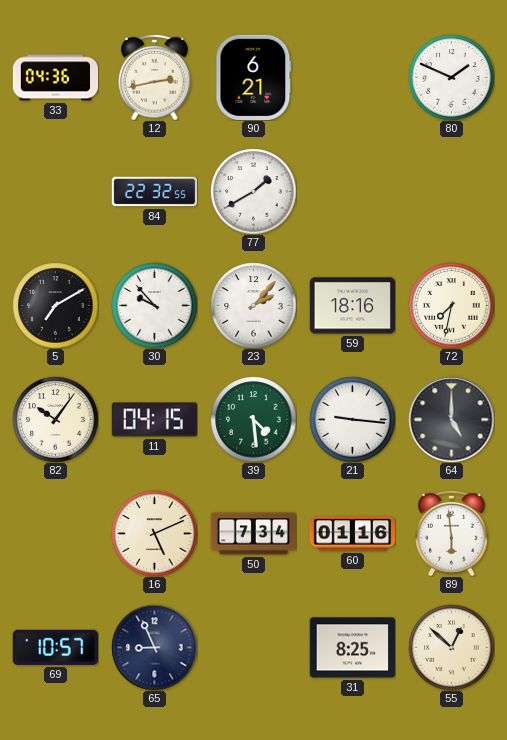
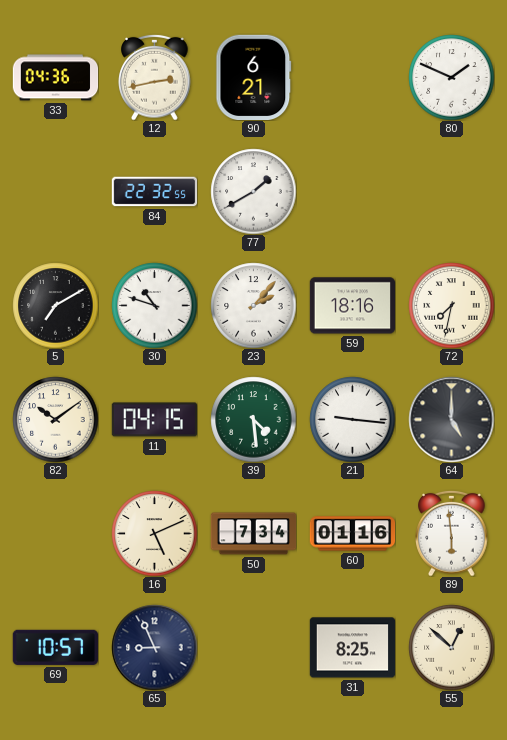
30: 9:53 -> 10:48
82: 10:06 -> 10:09
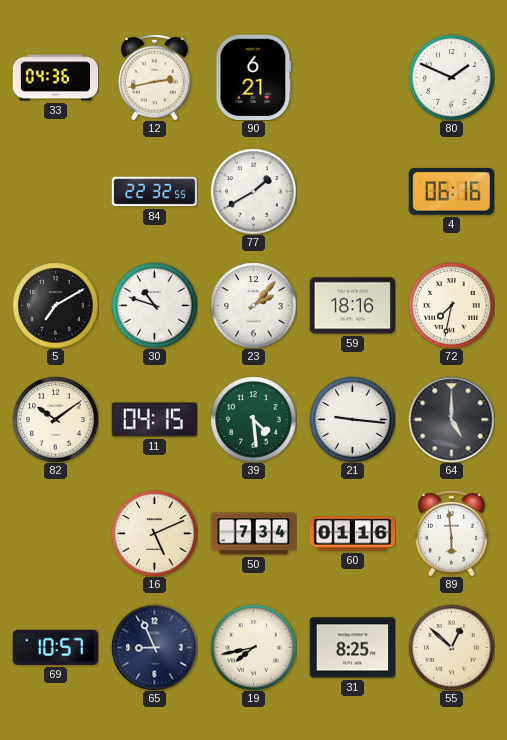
4: none -> 06:16
19: none -> 7:43
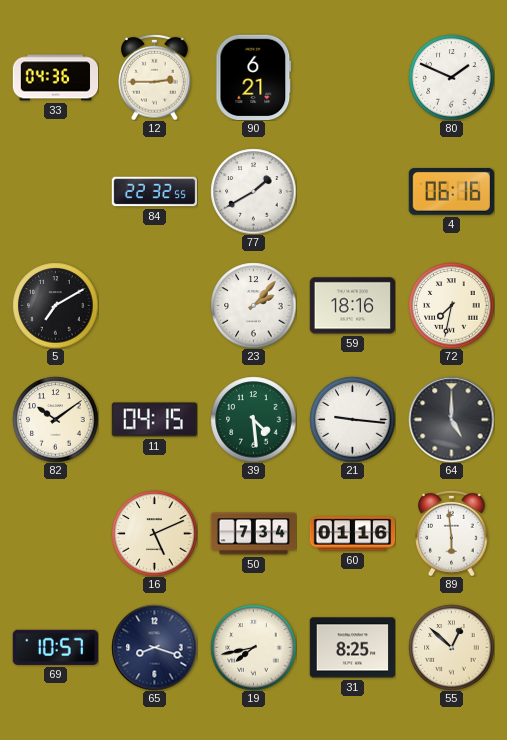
12: 2:43 -> 2:45
30: 10:48 -> none
65: 8:56 -> 8:18
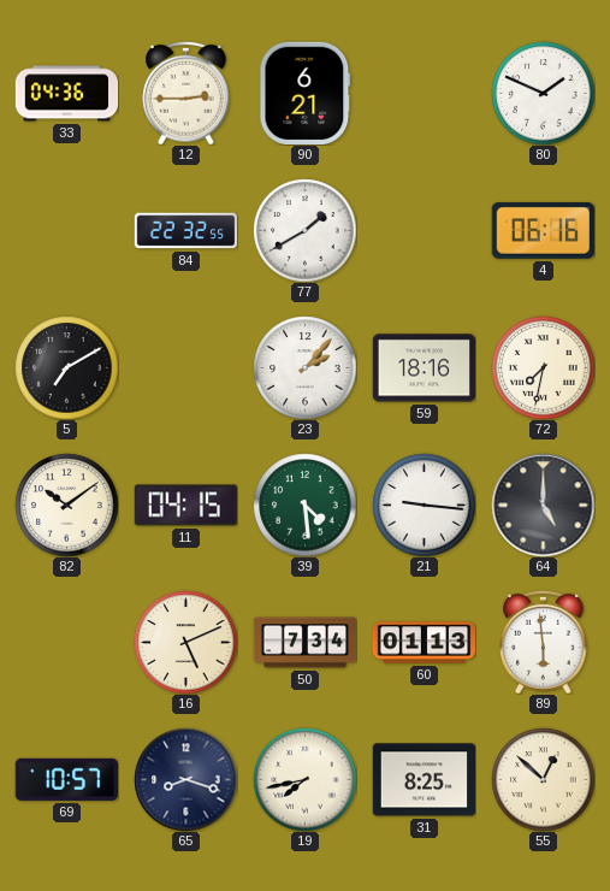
60: 01:16 -> 01:13
